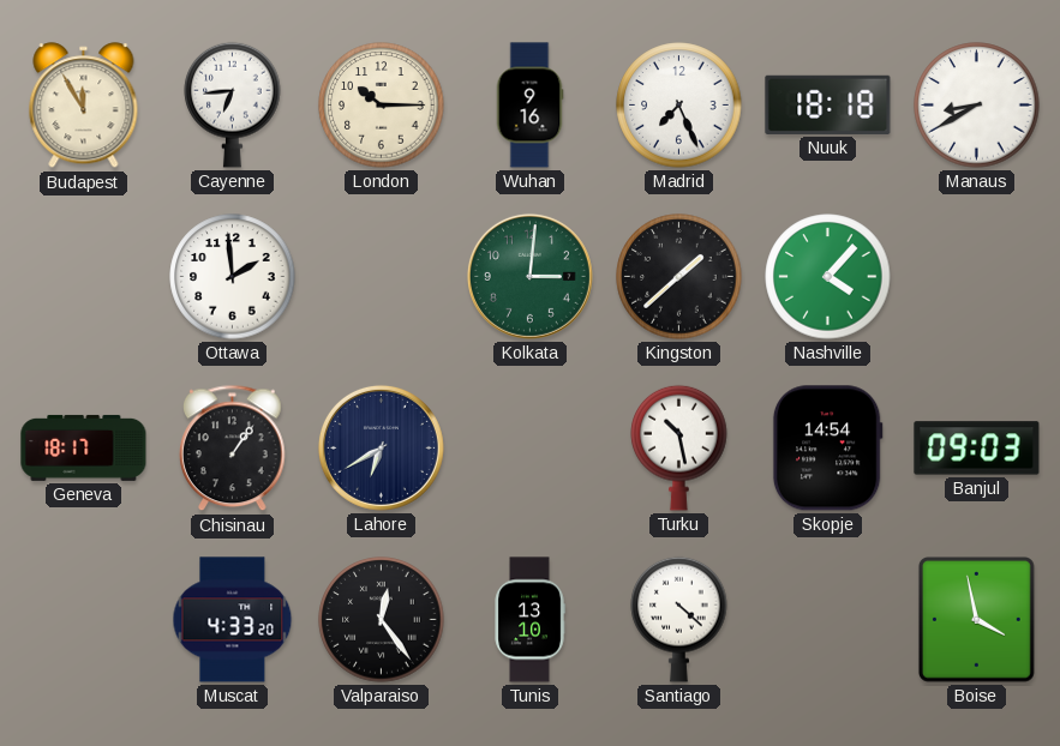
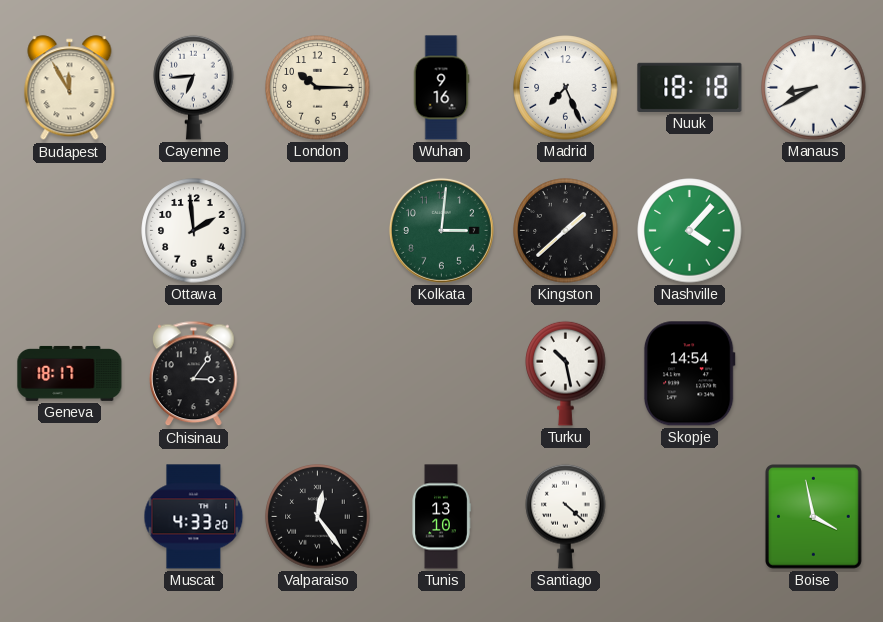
Chisinau: 1:06 -> 3:06
Lahore: 6:40 -> none
Banjul: 09:03 -> none
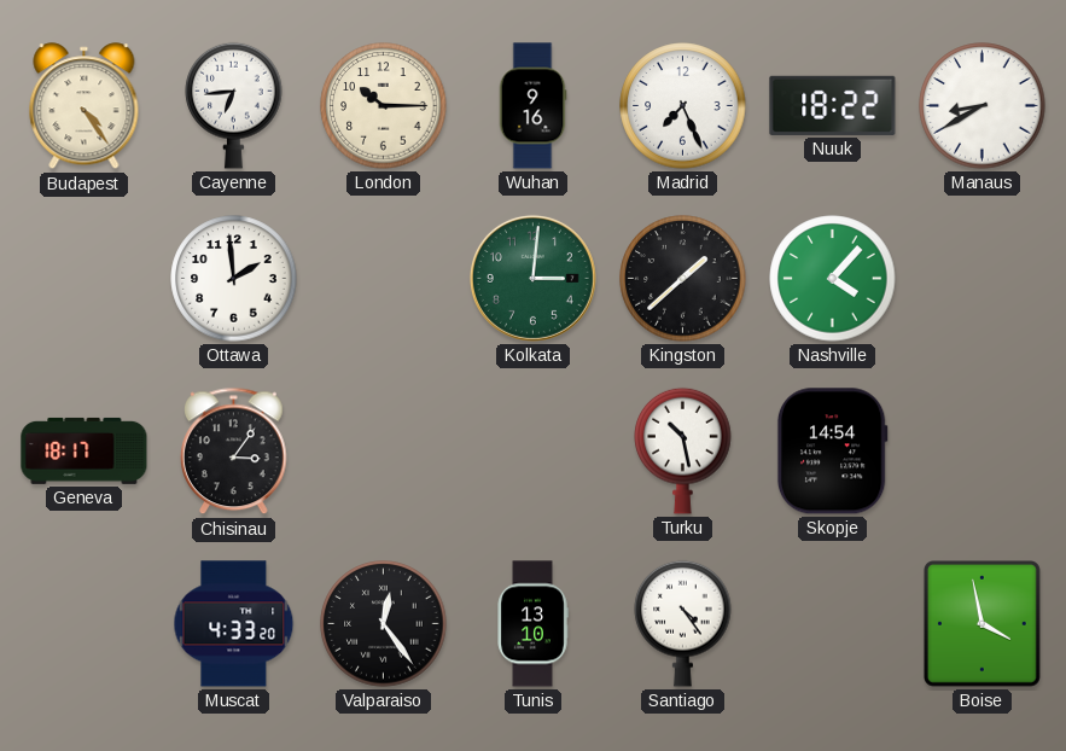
Budapest: 11:55 -> 4:24
Nuuk: 18:18 -> 18:22
Santiago: 4:22 -> 4:24
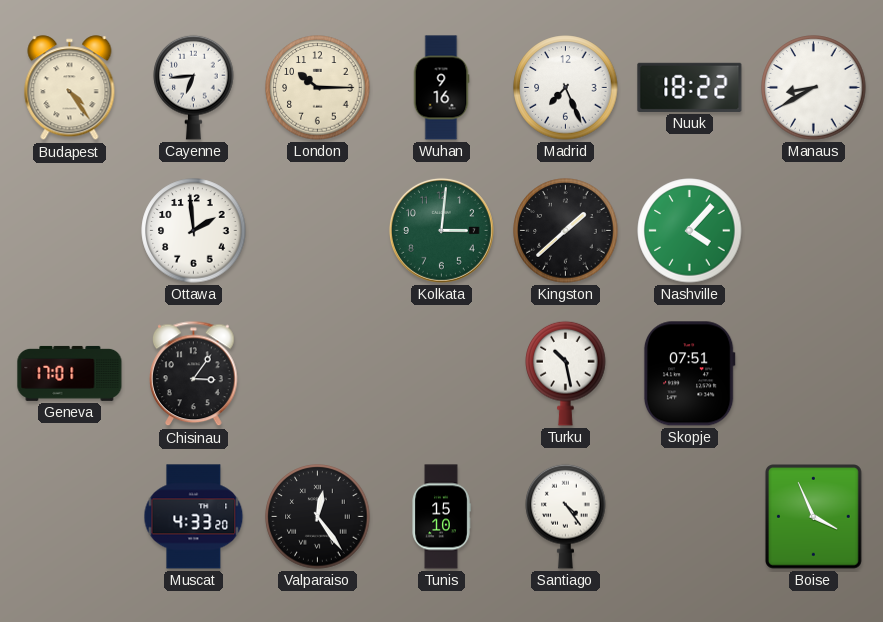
Geneva: 18:17 -> 17:01
Skopje: 14:54 -> 07:51
Tunis: 13:10 -> 15:10
Boise: 3:58 -> 3:56
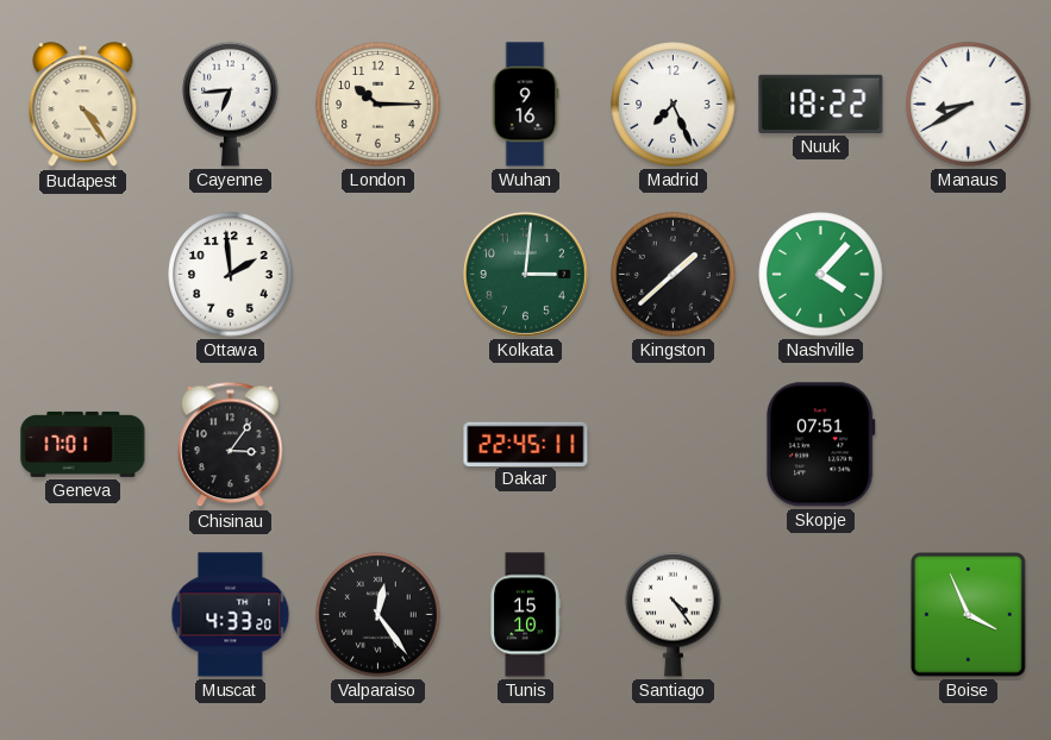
Dakar: none -> 22:45
Turku: 10:28 -> none
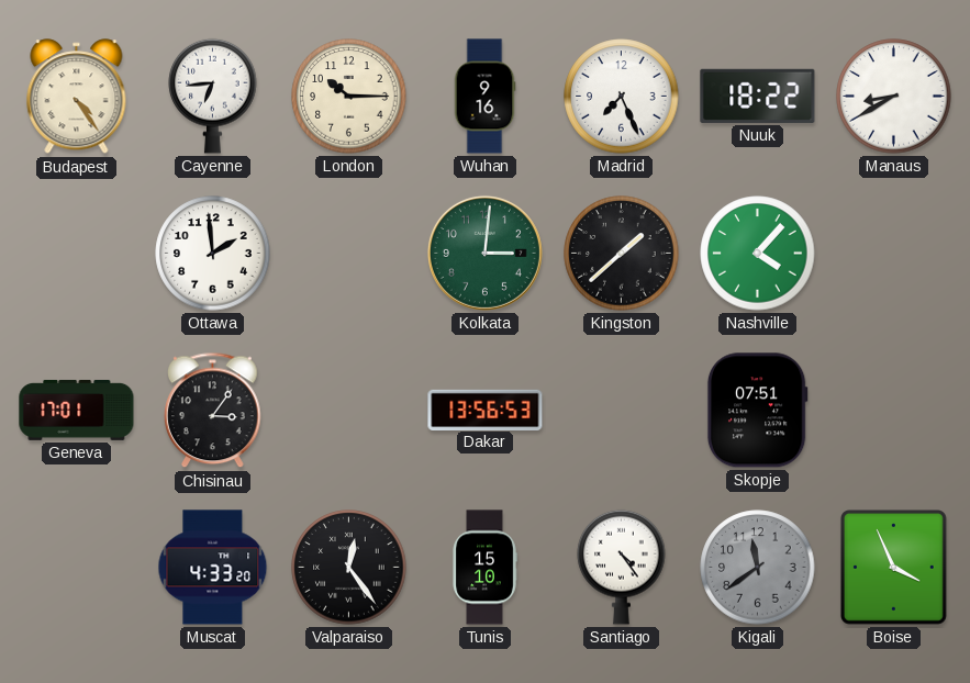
Dakar: 22:45 -> 13:56
Kigali: none -> 11:39
